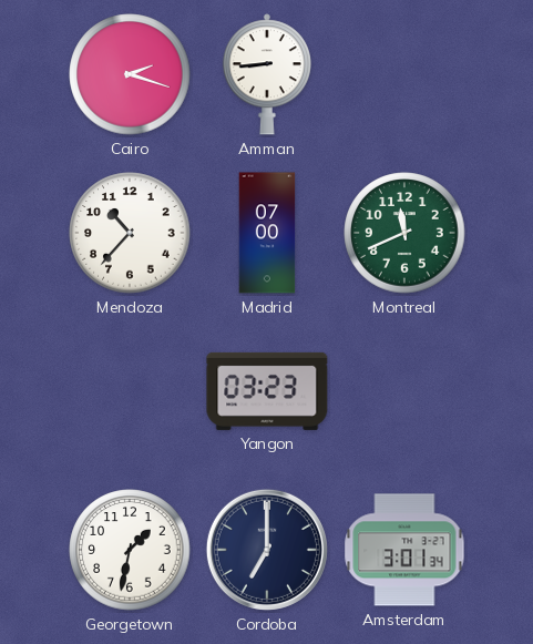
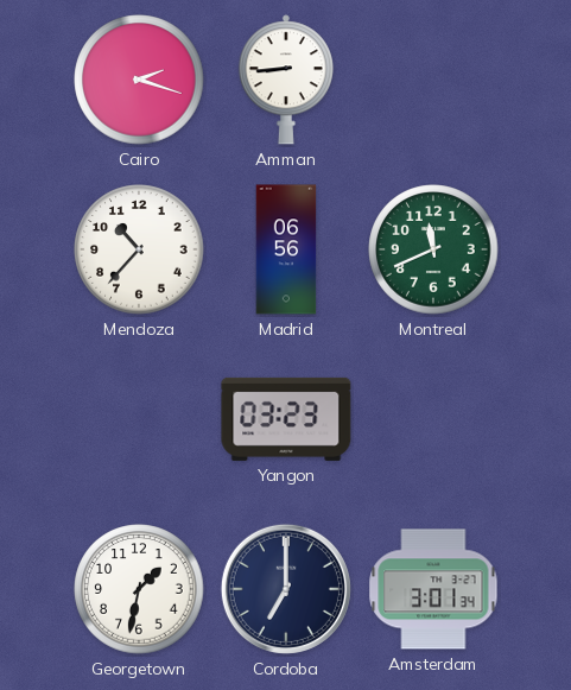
Madrid: 07:00 -> 06:56
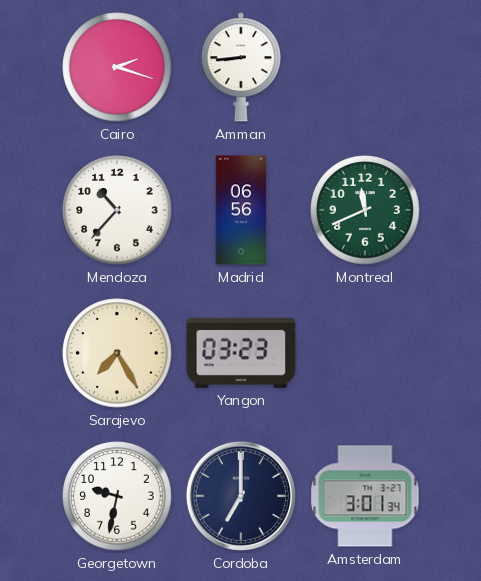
Sarajevo: none -> 7:25
Georgetown: 1:32 -> 9:32
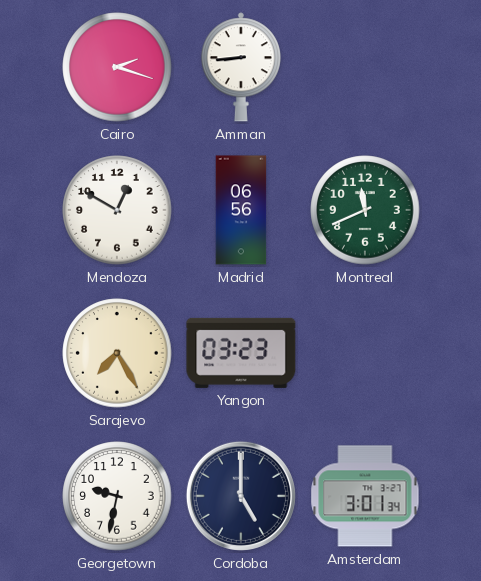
Mendoza: 10:37 -> 12:50
Cordoba: 7:00 -> 5:00
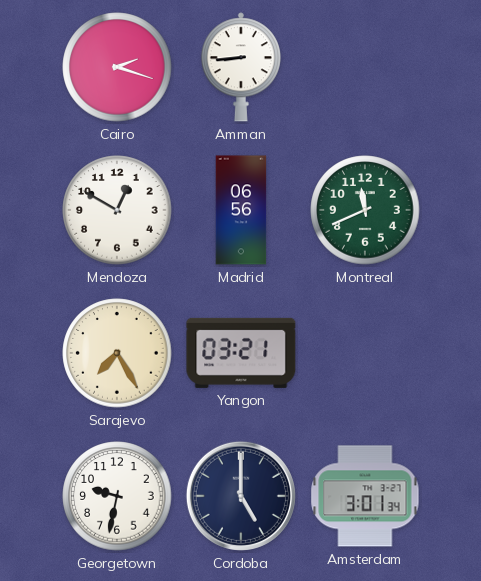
Yangon: 03:23 -> 03:21
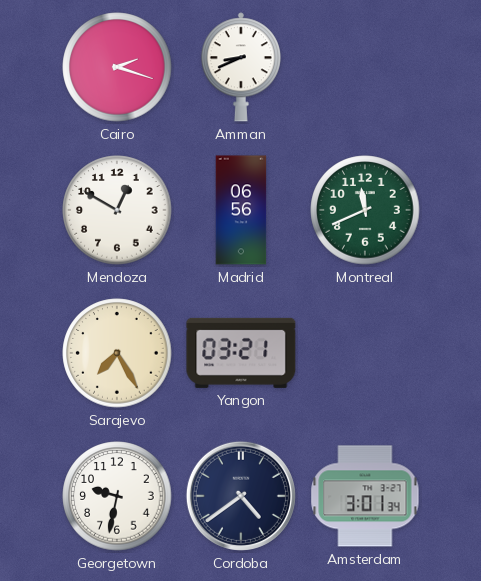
Amman: 8:44 -> 8:41
Cordoba: 5:00 -> 4:39
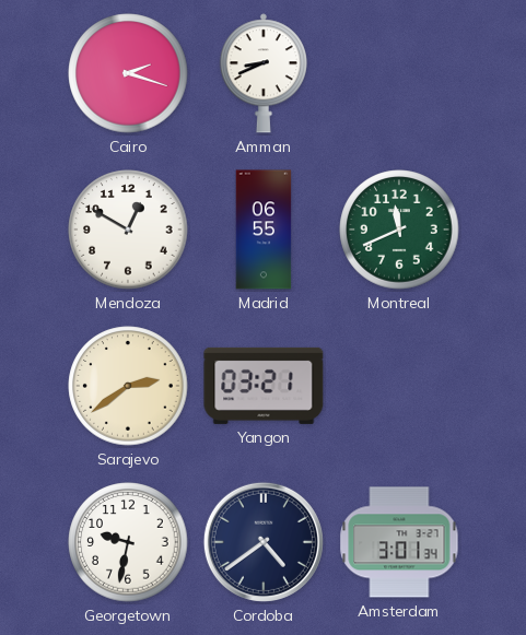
Madrid: 06:56 -> 06:55
Sarajevo: 7:25 -> 2:39
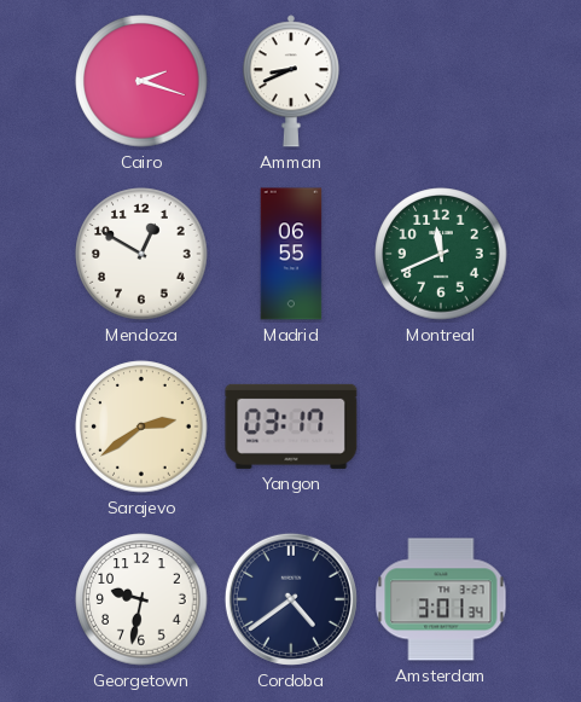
Yangon: 03:21 -> 03:17
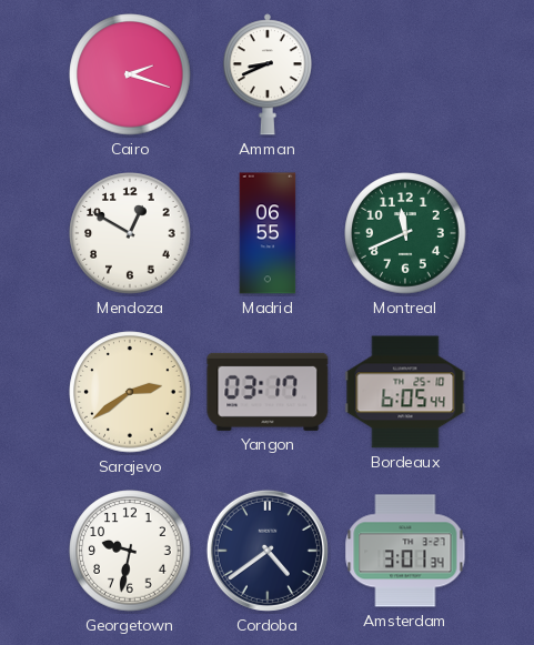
Bordeaux: none -> 6:05
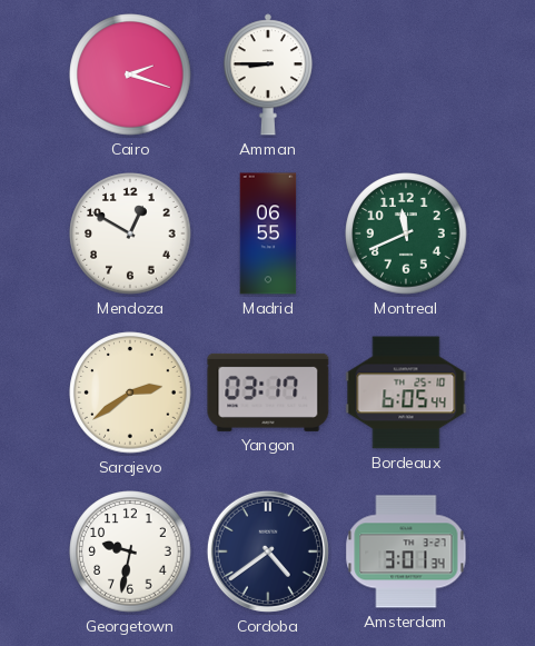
Amman: 8:41 -> 8:45
